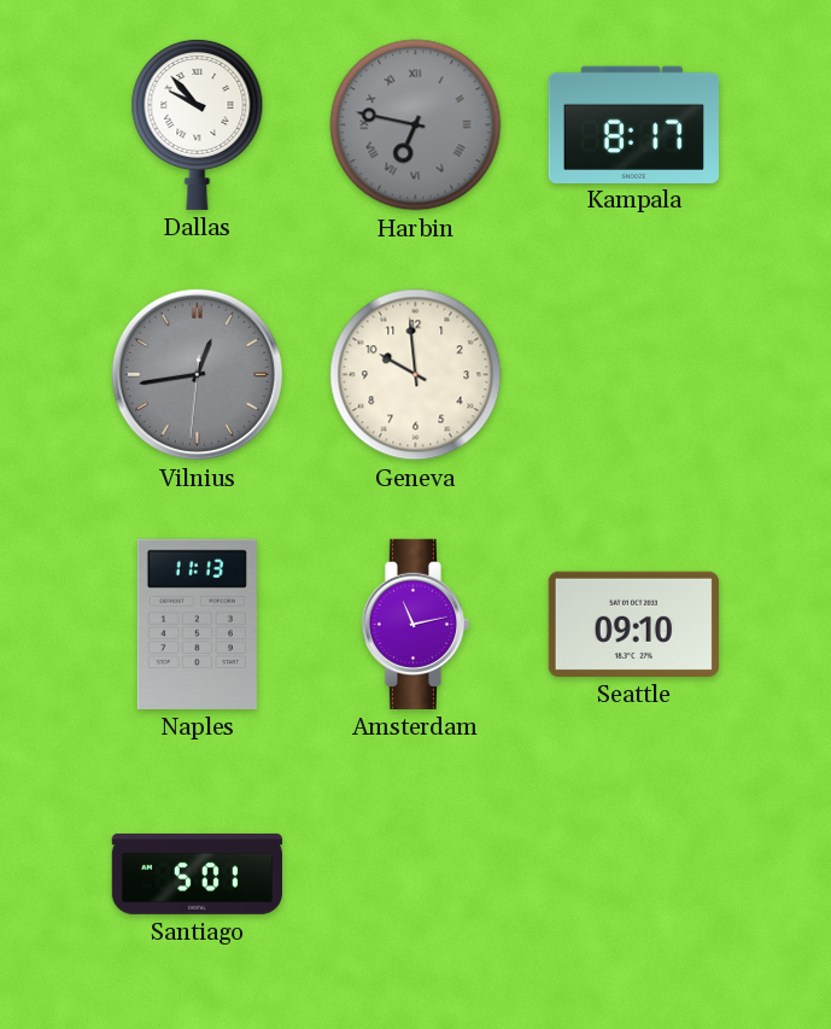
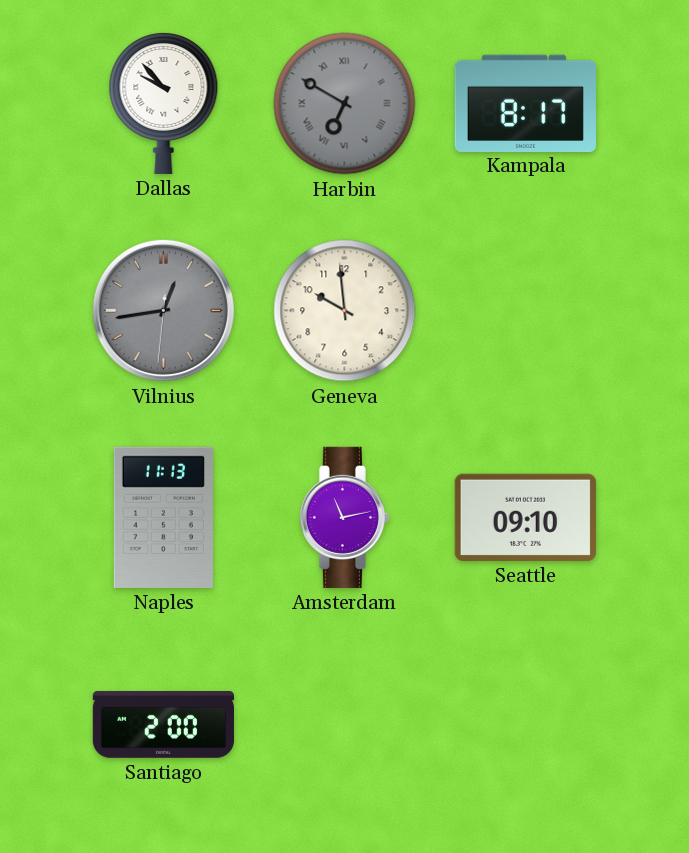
Harbin: 6:47 -> 6:50
Santiago: 5:01 -> 2:00
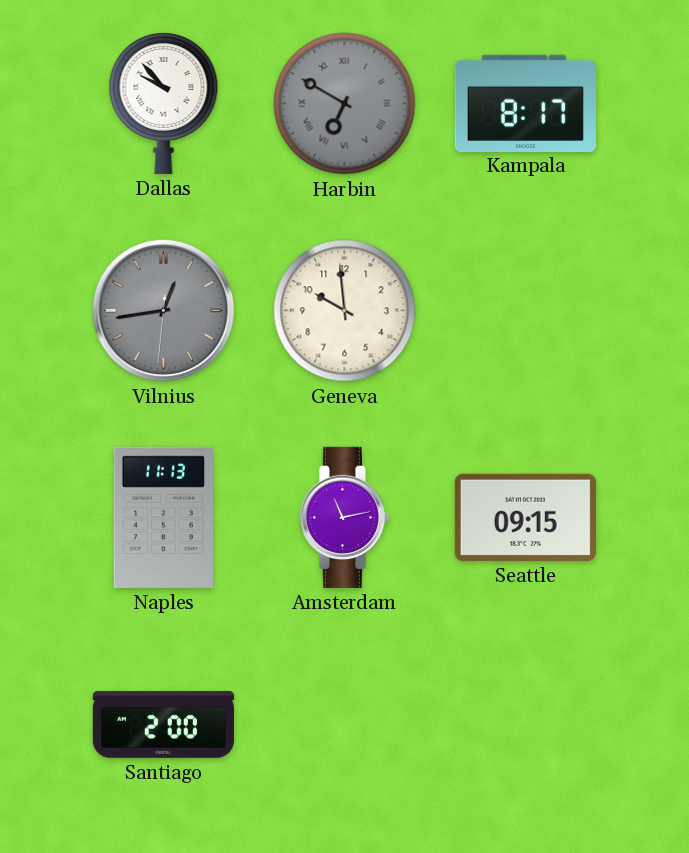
Seattle: 09:10 -> 09:15
